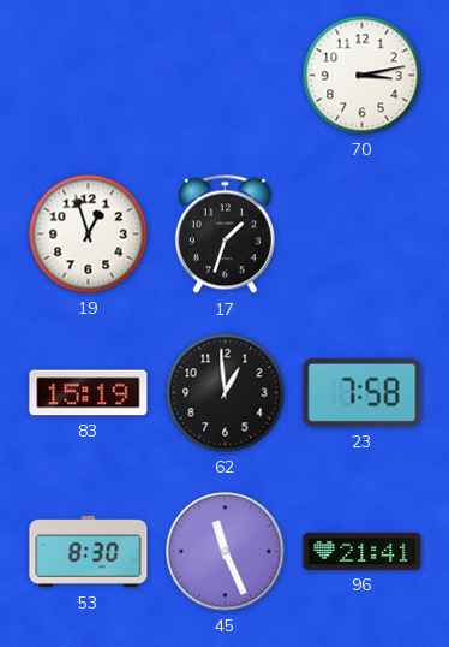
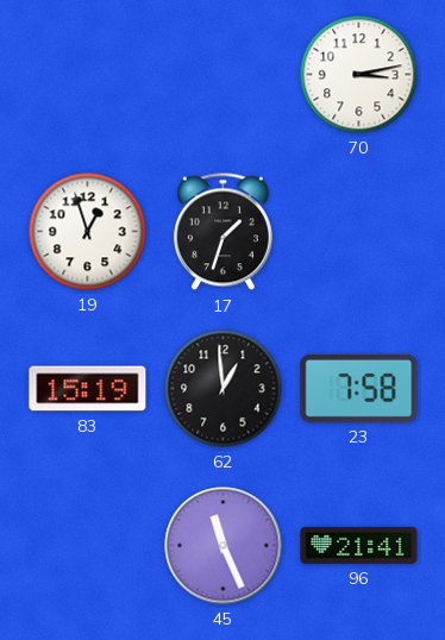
53: 8:30 -> none
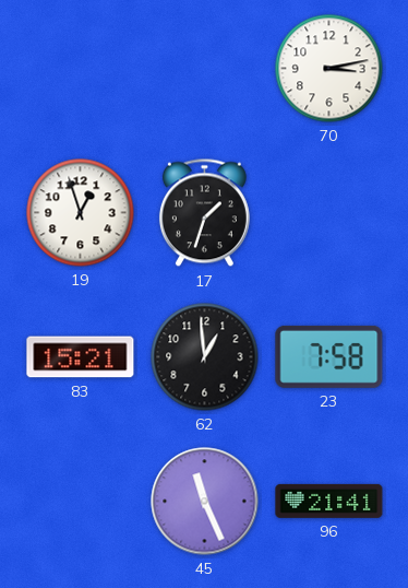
83: 15:19 -> 15:21
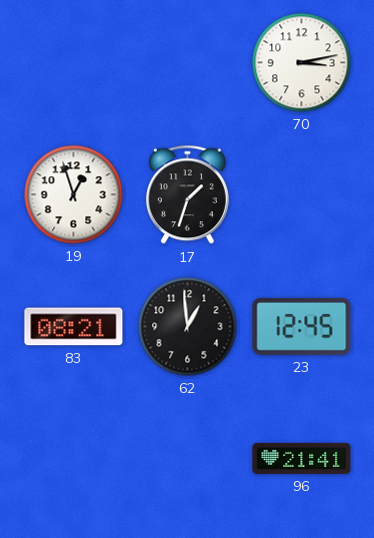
83: 15:21 -> 08:21
23: 7:58 -> 12:45
45: 11:26 -> none
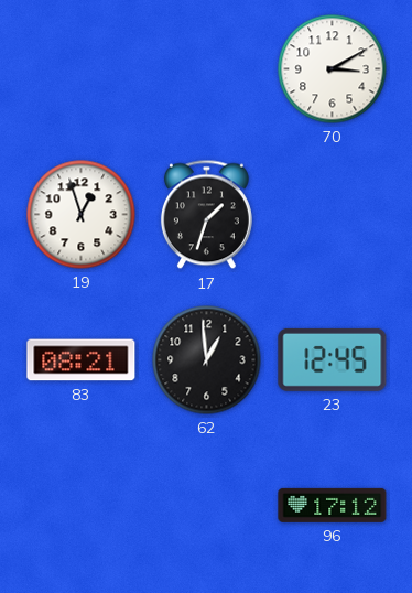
70: 3:13 -> 3:10
96: 21:41 -> 17:12
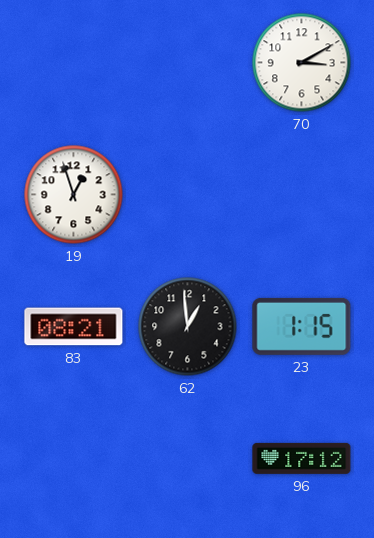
17: 1:33 -> none
23: 12:45 -> 1:15
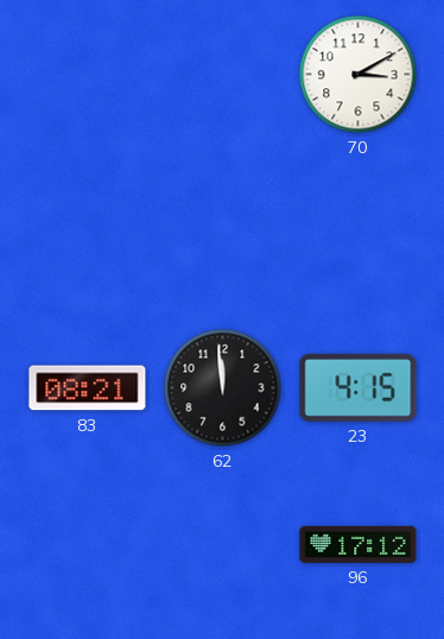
19: 12:57 -> none
62: 12:59 -> 11:59
23: 1:15 -> 4:15
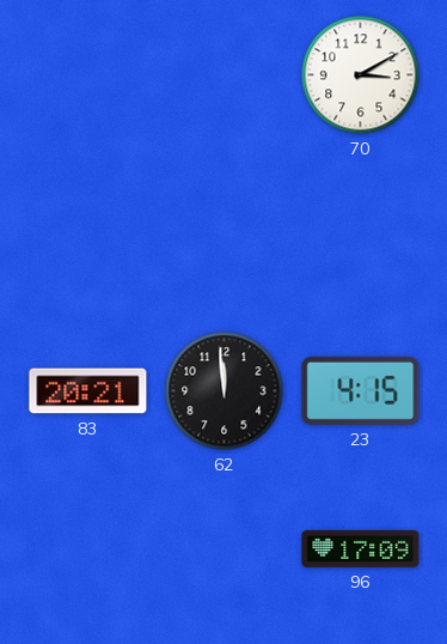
83: 08:21 -> 20:21
96: 17:12 -> 17:09
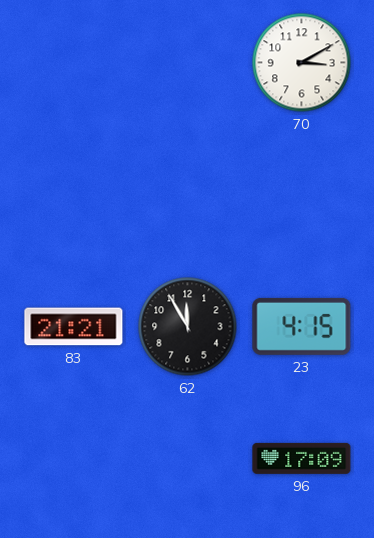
83: 20:21 -> 21:21
62: 11:59 -> 11:55
